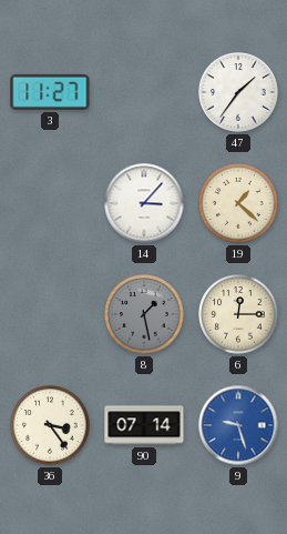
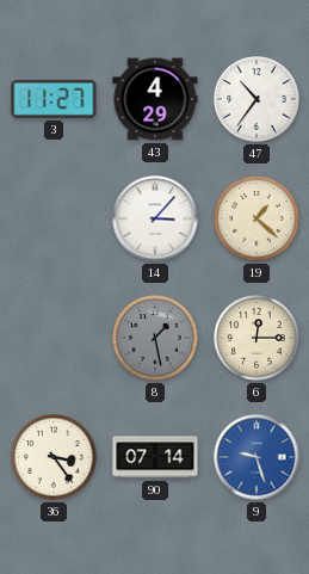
43: none -> 4:29
47: 1:36 -> 10:36
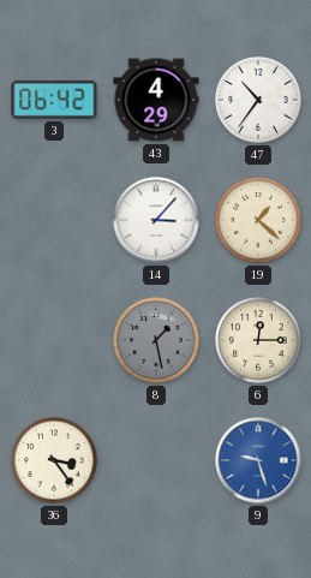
3: 11:27 -> 06:42
90: 07:14 -> none
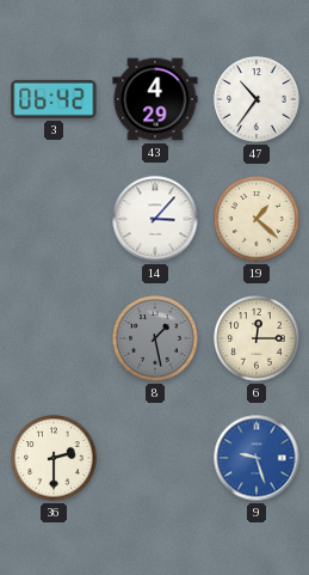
36: 3:24 -> 2:30
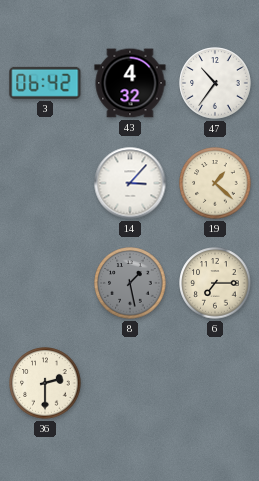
43: 4:29 -> 4:32
6: 12:15 -> 7:15
9: 9:27 -> none
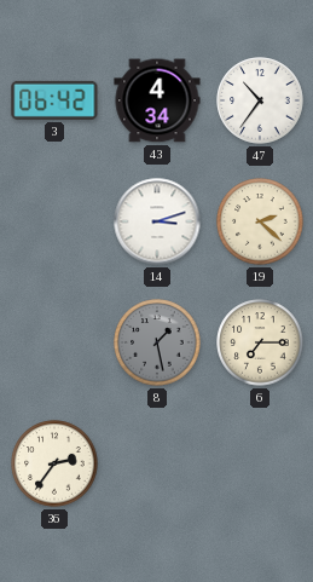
43: 4:32 -> 4:34
14: 3:07 -> 3:12
19: 1:22 -> 2:22
36: 2:30 -> 2:36
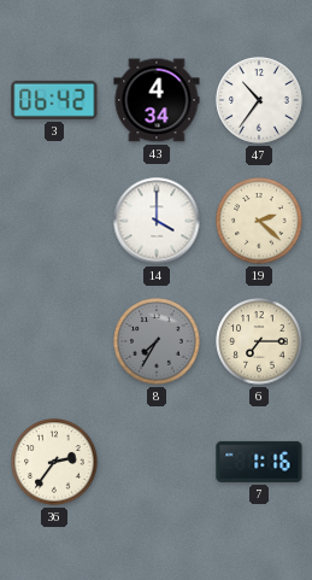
14: 3:12 -> 4:00
8: 1:28 -> 7:35
7: none -> 1:16
